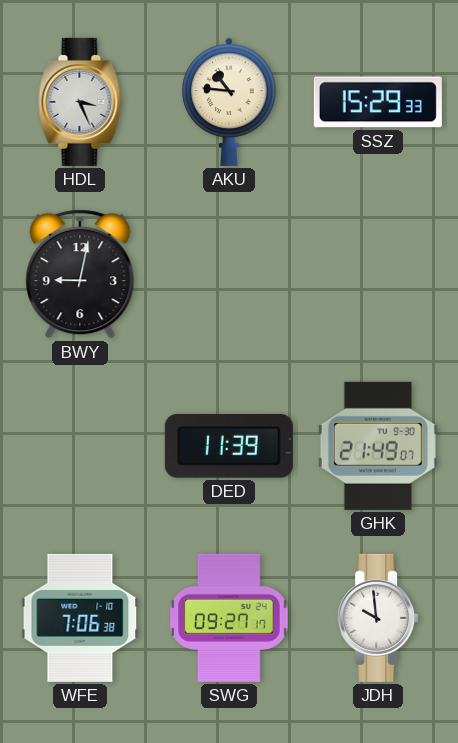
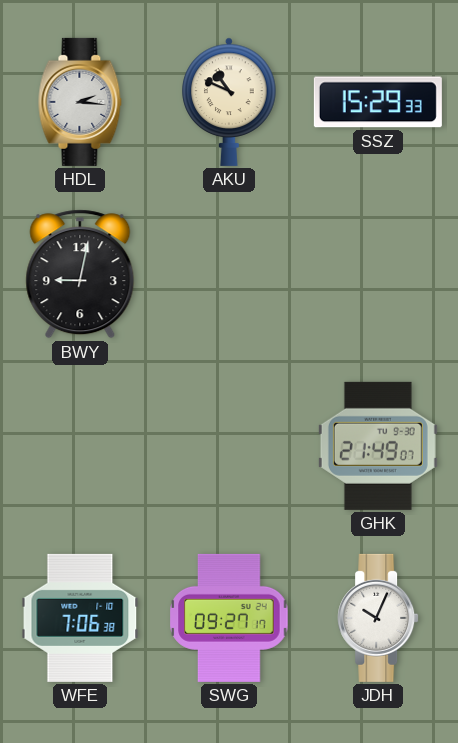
HDL: 3:26 -> 2:16
AKU: 10:46 -> 10:49
DED: 11:39 -> none
JDH: 9:59 -> 10:04
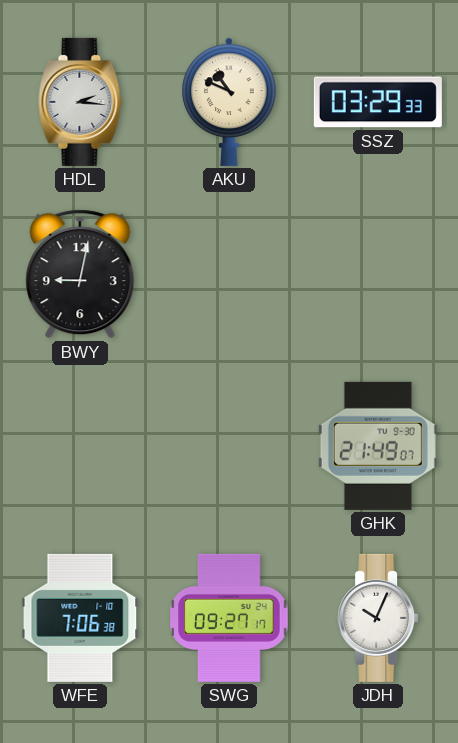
SSZ: 15:29 -> 03:29
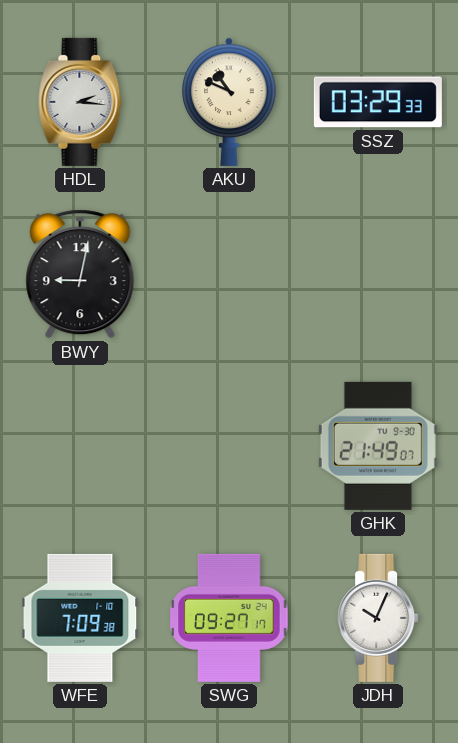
WFE: 7:06 -> 7:09
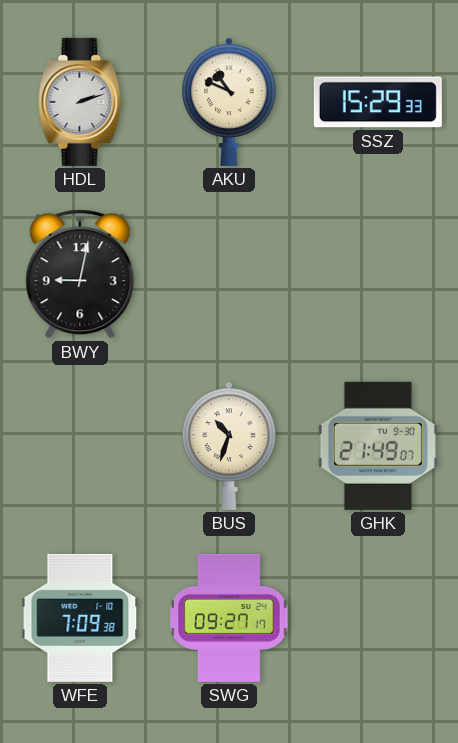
HDL: 2:16 -> 2:12
SSZ: 03:29 -> 15:29
BUS: none -> 10:33
JDH: 10:04 -> none
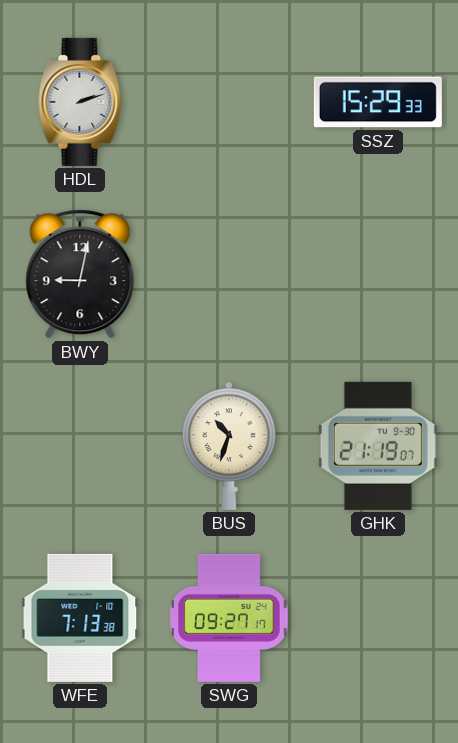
AKU: 10:49 -> none
GHK: 21:49 -> 21:19
WFE: 7:09 -> 7:13
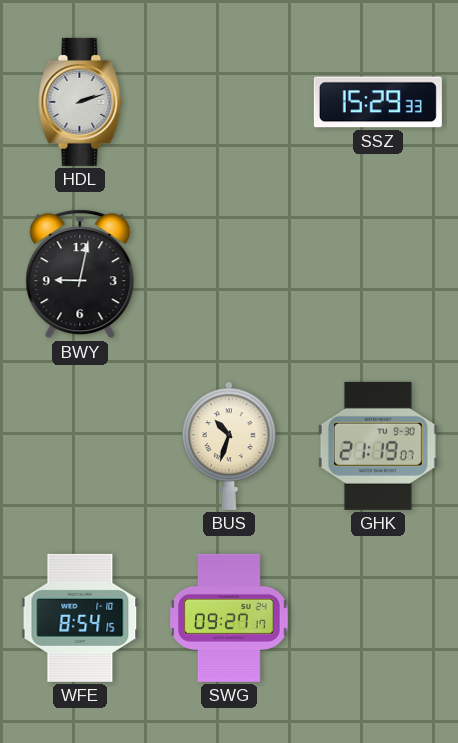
WFE: 7:13 -> 8:54
